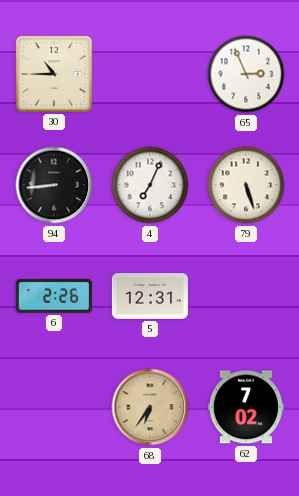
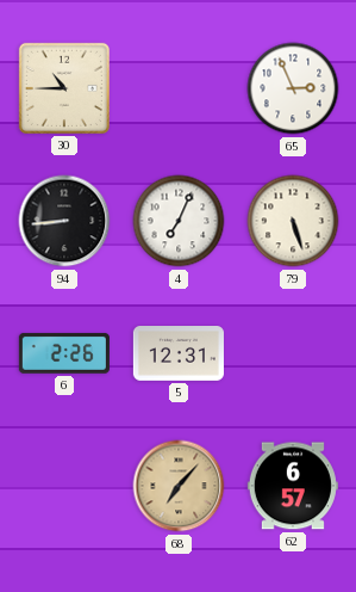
68: 6:36 -> 7:07
62: 7:02 -> 6:57
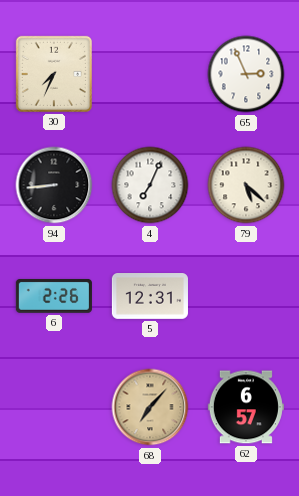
30: 10:45 -> 7:34
79: 5:27 -> 5:22
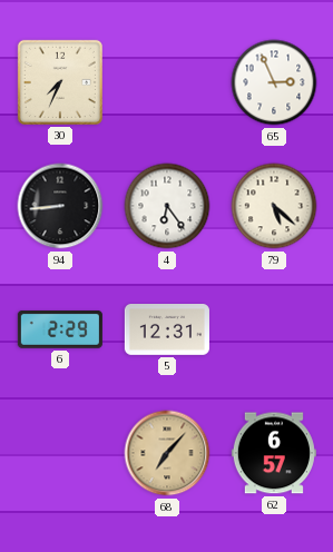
4: 7:04 -> 6:24
6: 2:26 -> 2:29
